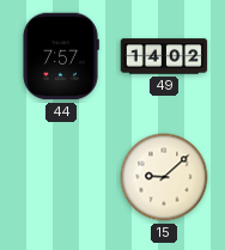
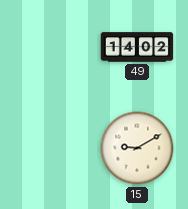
44: 7:57 -> none
15: 9:08 -> 9:10
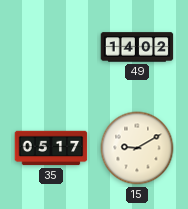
35: none -> 05:17
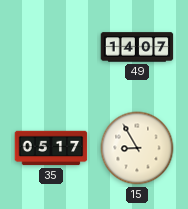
49: 14:02 -> 14:07
15: 9:10 -> 8:55
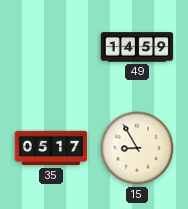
49: 14:07 -> 14:59
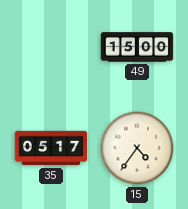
49: 14:59 -> 15:00
15: 8:55 -> 4:36
